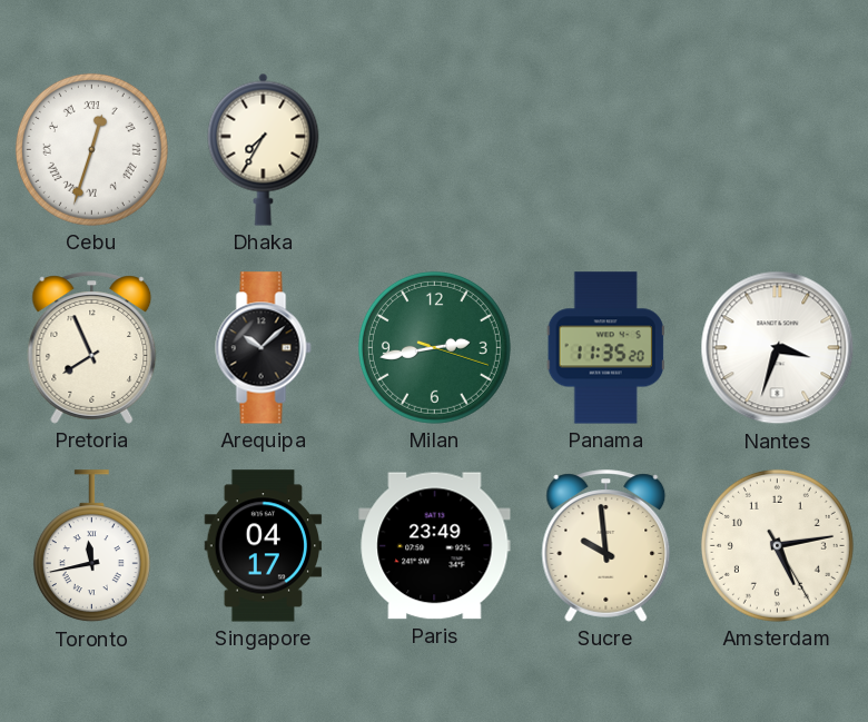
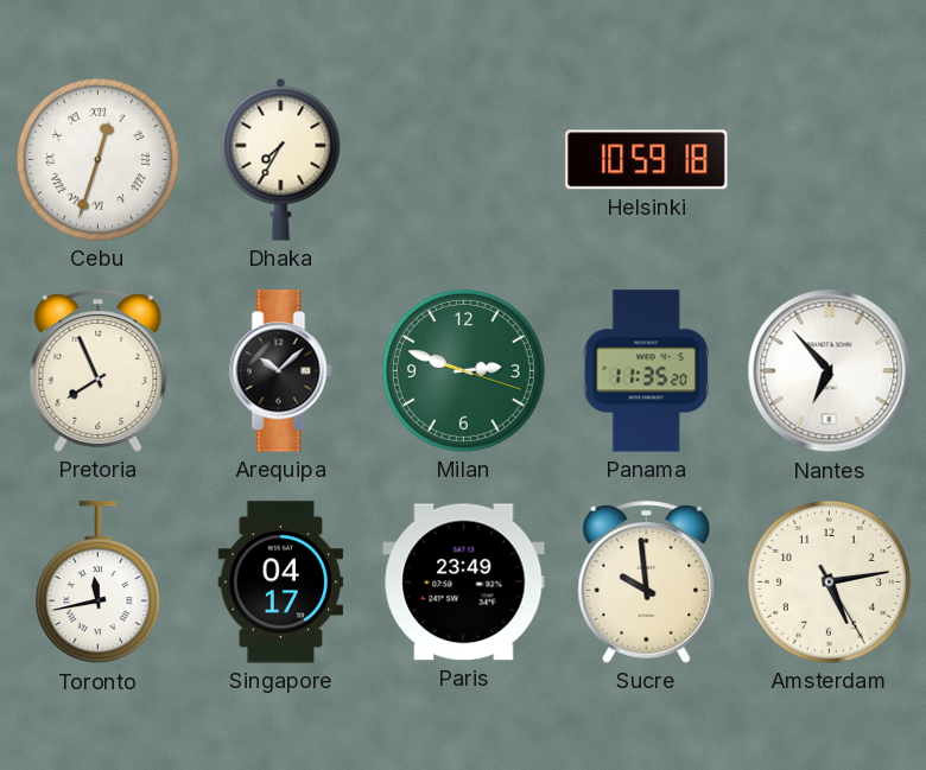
Helsinki: none -> 10:59
Milan: 2:43 -> 2:48
Nantes: 3:33 -> 6:53
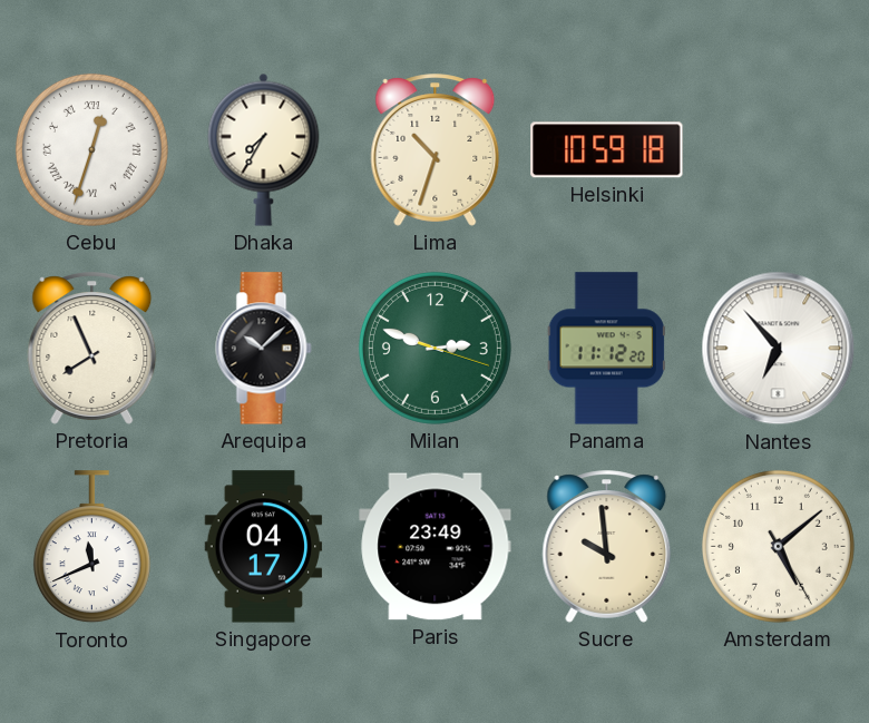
Lima: none -> 10:33
Panama: 11:35 -> 11:12
Toronto: 11:43 -> 11:41
Amsterdam: 5:13 -> 5:08
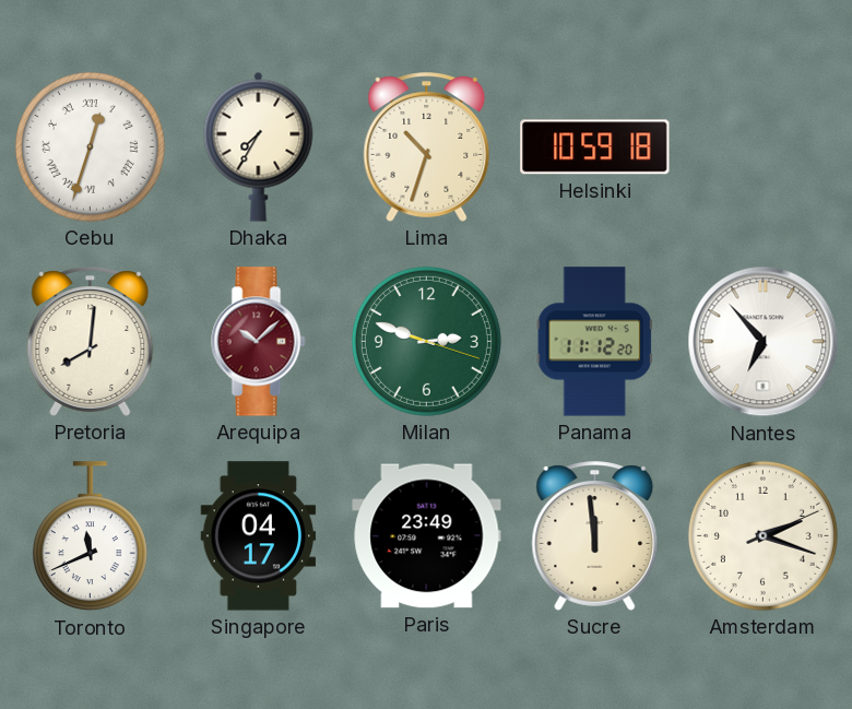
Pretoria: 7:56 -> 8:01
Arequipa dial: black -> burgundy
Sucre: 9:59 -> 11:59
Amsterdam: 5:08 -> 2:18
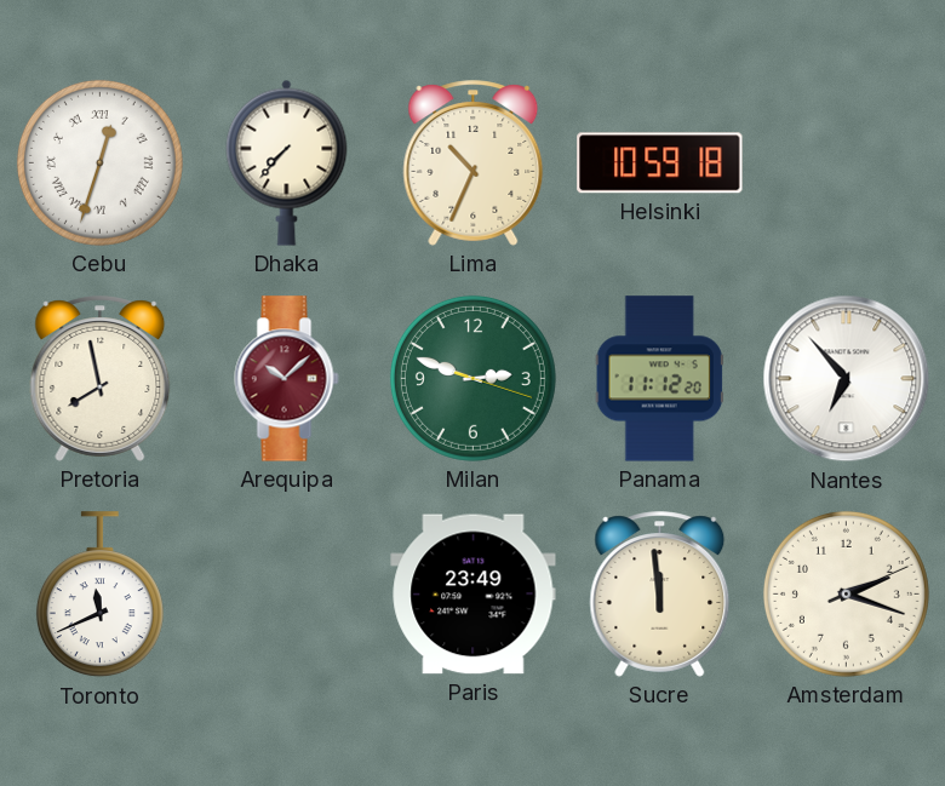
Dhaka: 7:35 -> 7:37
Lima: 10:33 -> 10:34
Pretoria: 8:01 -> 7:58
Singapore: 04:17 -> none
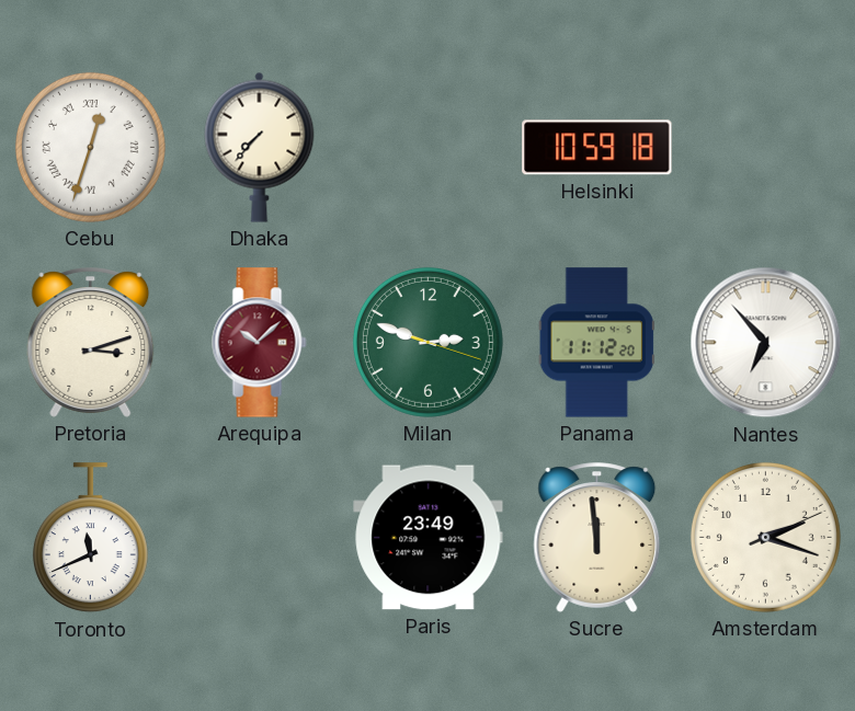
Lima: 10:34 -> none
Pretoria: 7:58 -> 3:12
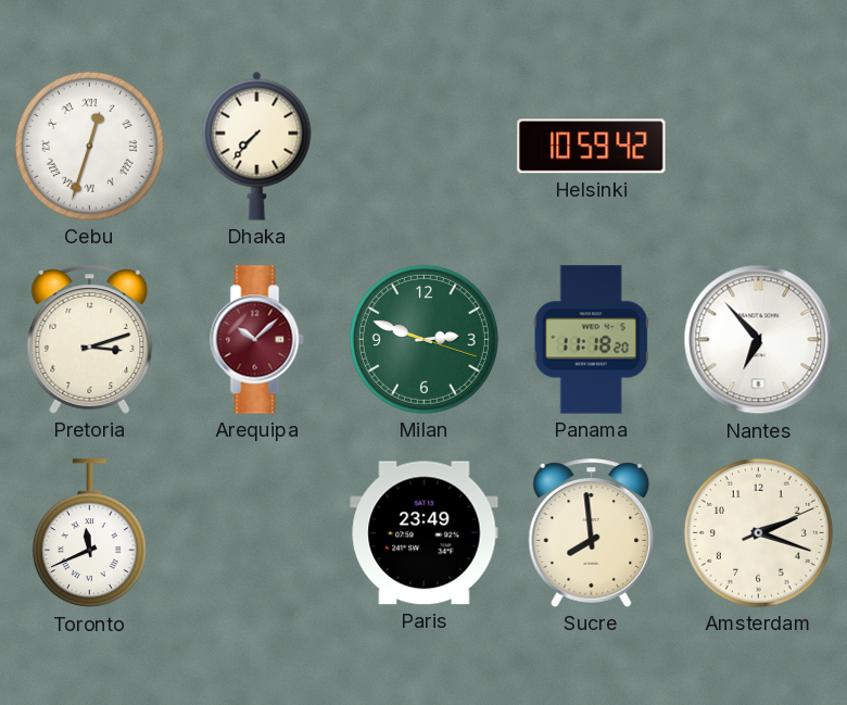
Helsinki: 10:59:18 -> 10:59:42
Panama: 11:12 -> 11:18
Sucre: 11:59 -> 7:59
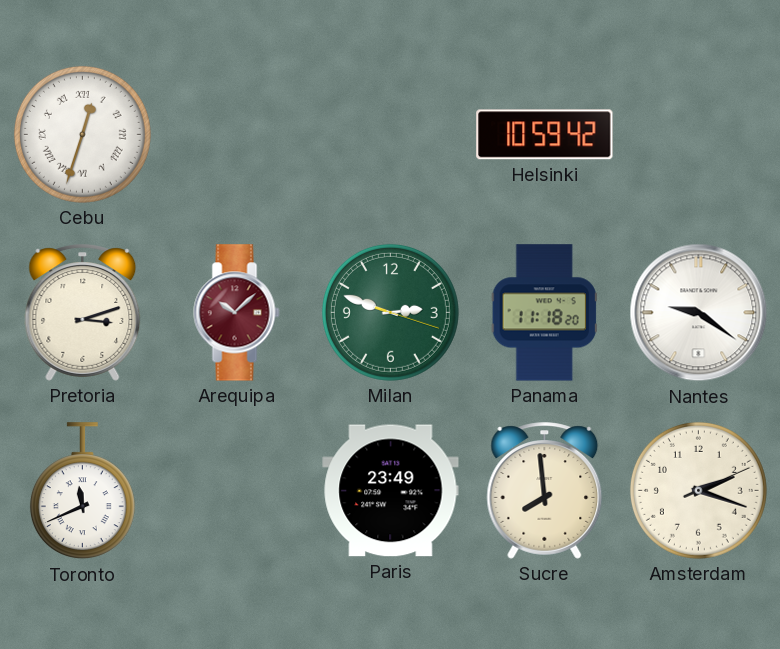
Dhaka: 7:37 -> none
Nantes: 6:53 -> 9:21
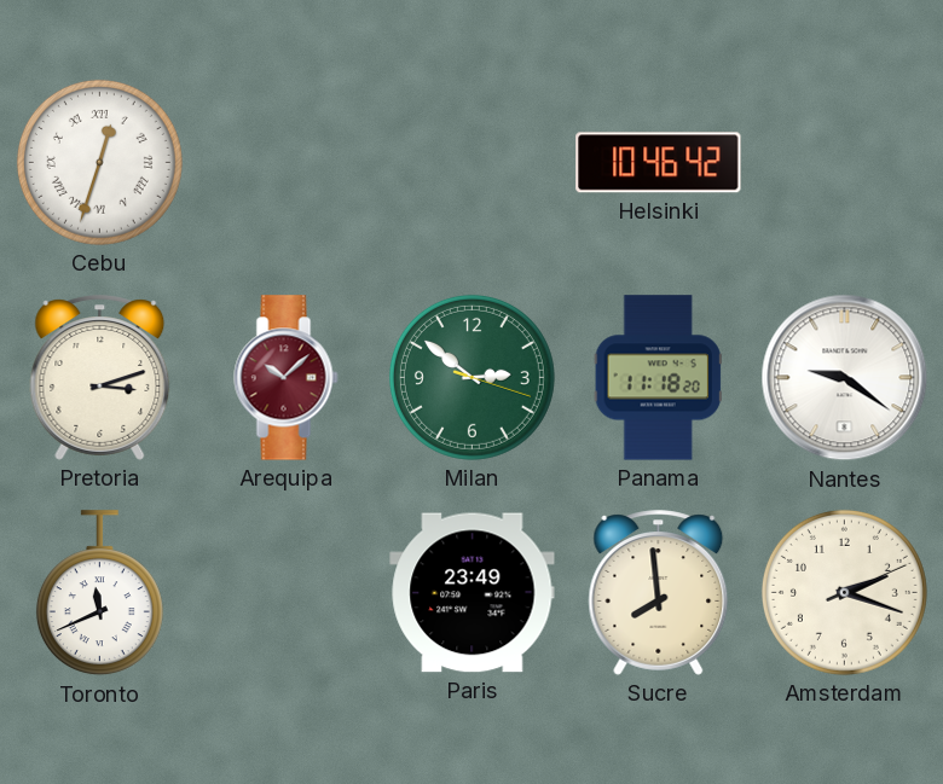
Helsinki: 10:59 -> 10:46
Milan: 2:48 -> 2:51
